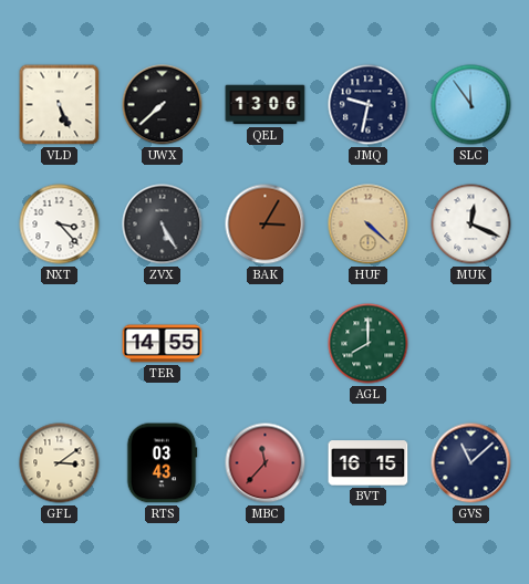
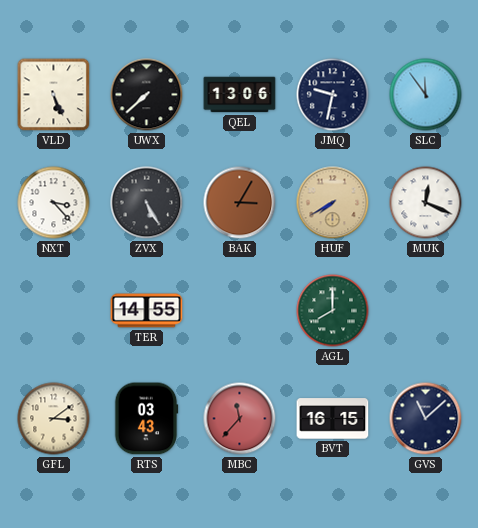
HUF: 4:22 -> 7:40
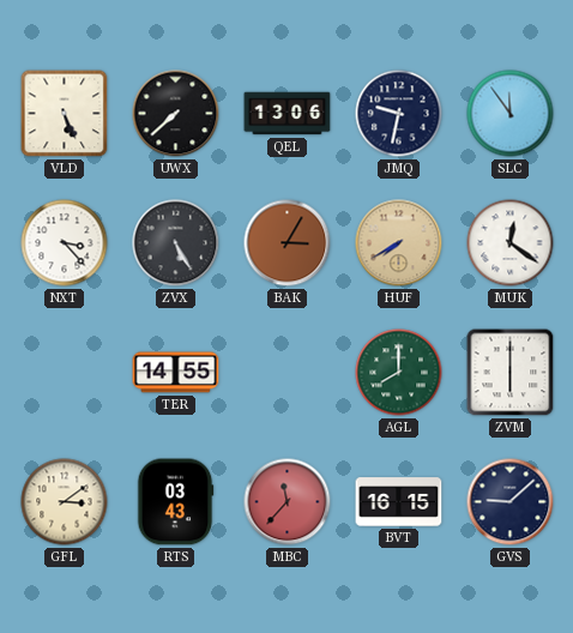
MUK: 12:19 -> 12:21
ZVM: none -> 6:00
GVS: 11:08 -> 9:08
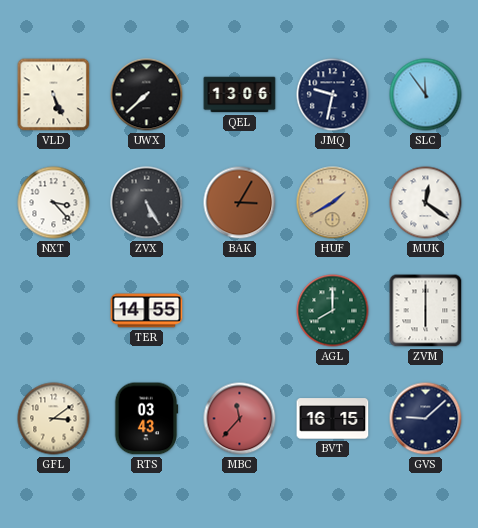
HUF: 7:40 -> 1:40
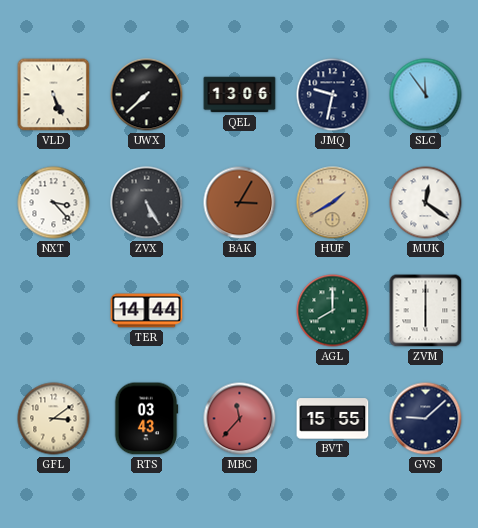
TER: 14:55 -> 14:44
BVT: 16:15 -> 15:55
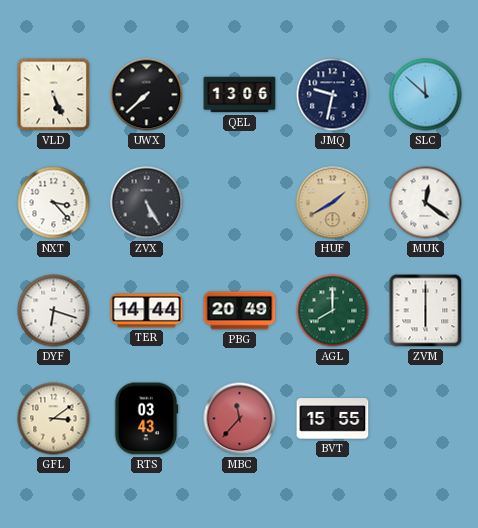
SLC: 11:54 -> 11:52
BAK: 3:05 -> none
DYF: none -> 6:18
PBG: none -> 20:49
GVS: 9:08 -> none
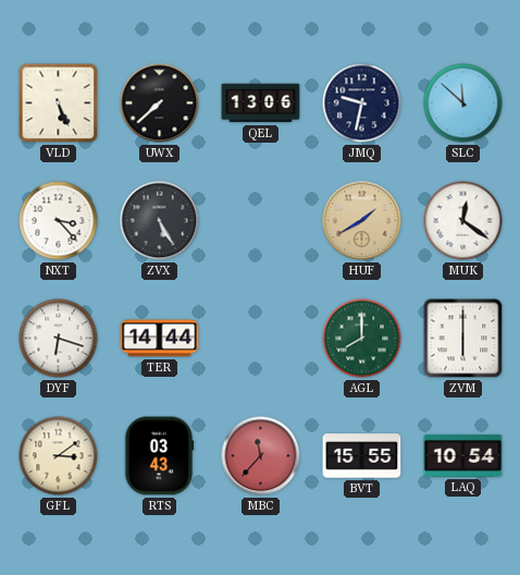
PBG: 20:49 -> none
LAQ: none -> 10:54
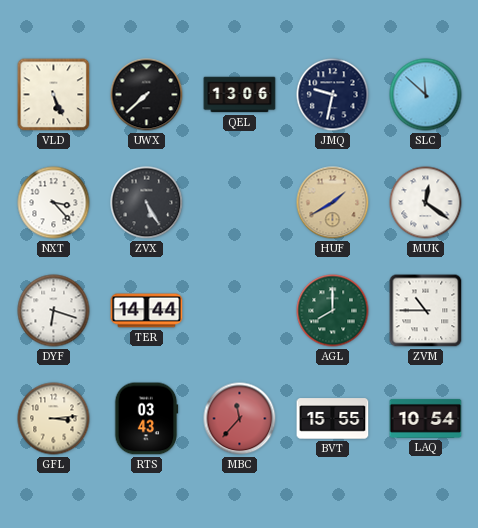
ZVM: 6:00 -> 10:45
GFL: 3:09 -> 3:14
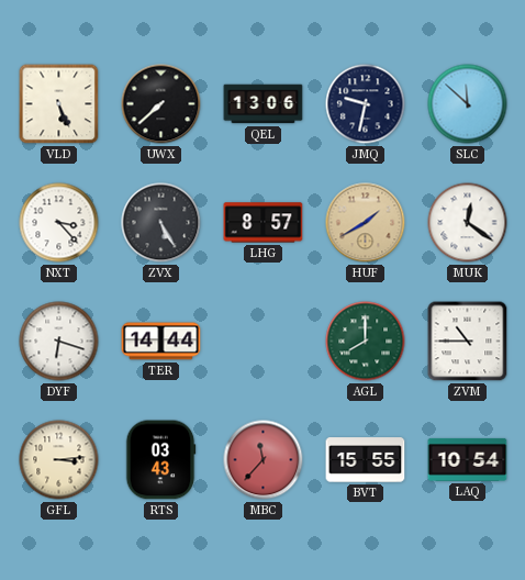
LHG: none -> 8:57
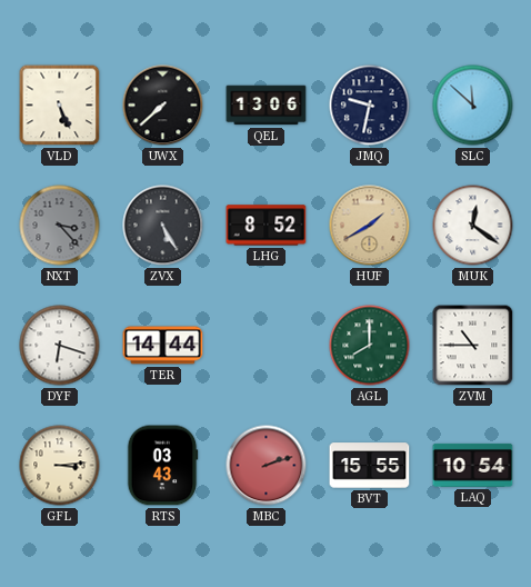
NXT dial: white -> grey
LHG: 8:57 -> 8:52
MBC: 11:37 -> 2:12
